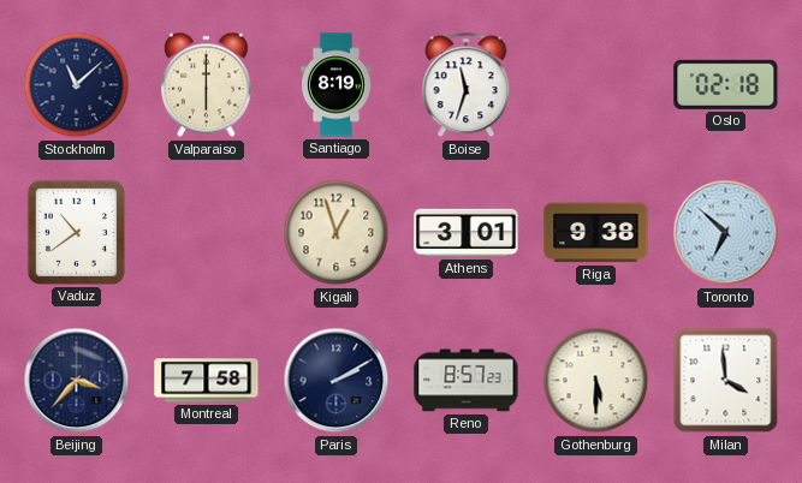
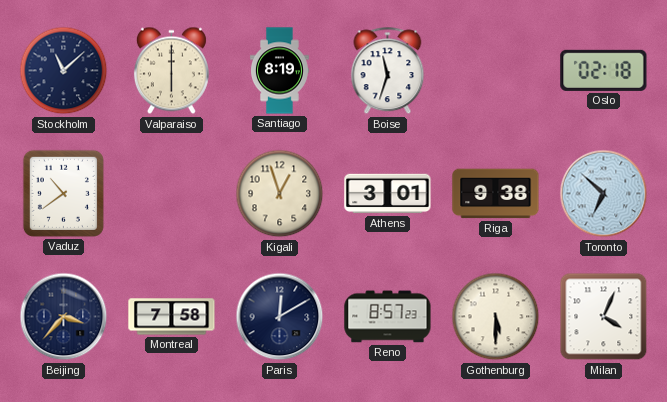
Paris: 2:10 -> 12:10
Milan: 3:59 -> 4:04
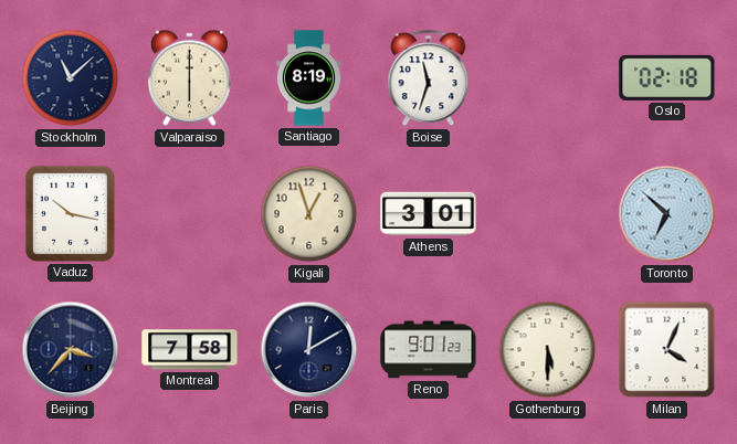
Vaduz: 10:39 -> 10:17
Riga: 9:38 -> none
Reno: 8:57 -> 9:01
